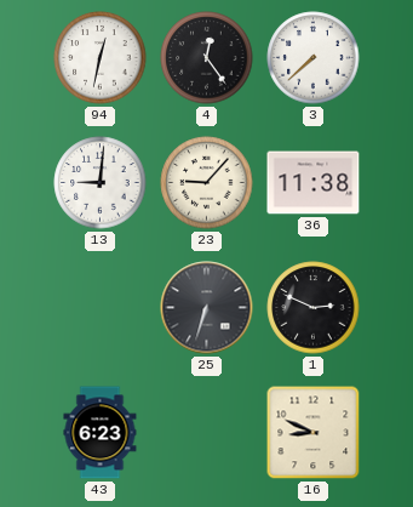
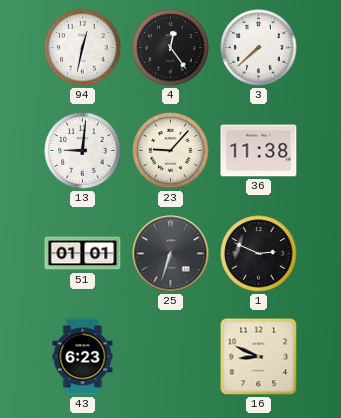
51: none -> 01:01
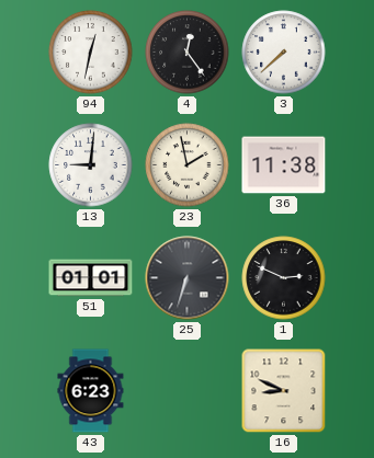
23: 9:07 -> 1:58
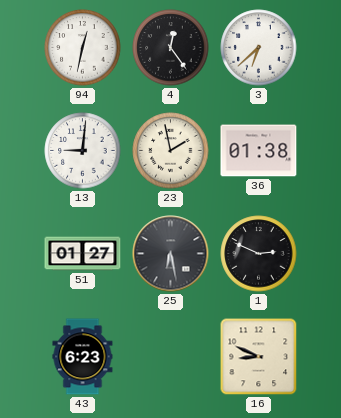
3: 7:38 -> 6:38
36: 11:38 -> 01:38
51: 01:01 -> 01:27
25: 6:33 -> 6:28
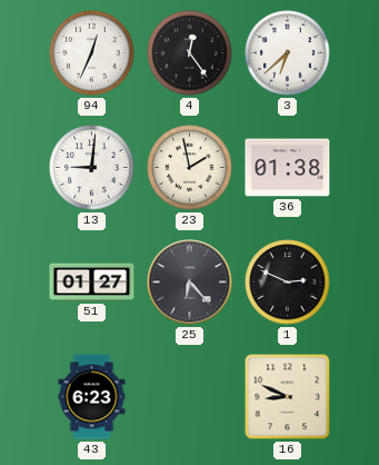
94: 12:32 -> 12:34
25: 6:28 -> 6:23
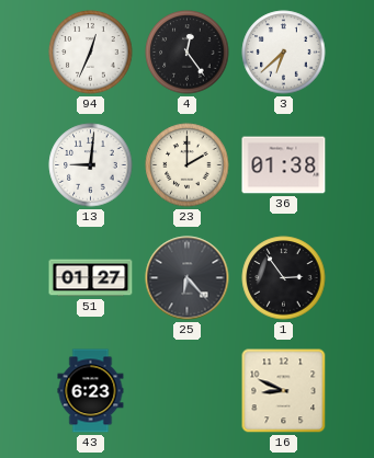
23: 1:58 -> 2:00
1: 2:49 -> 2:54
